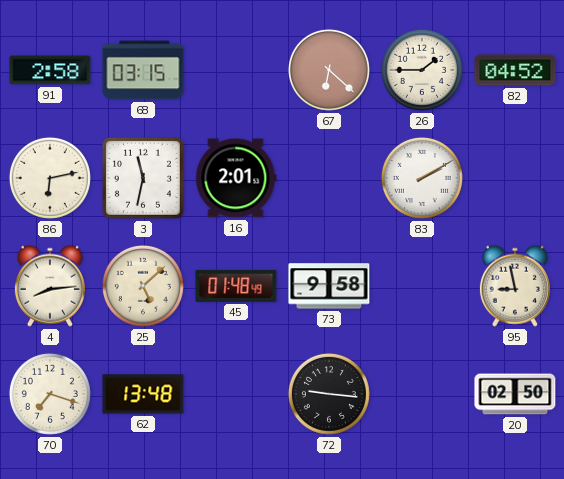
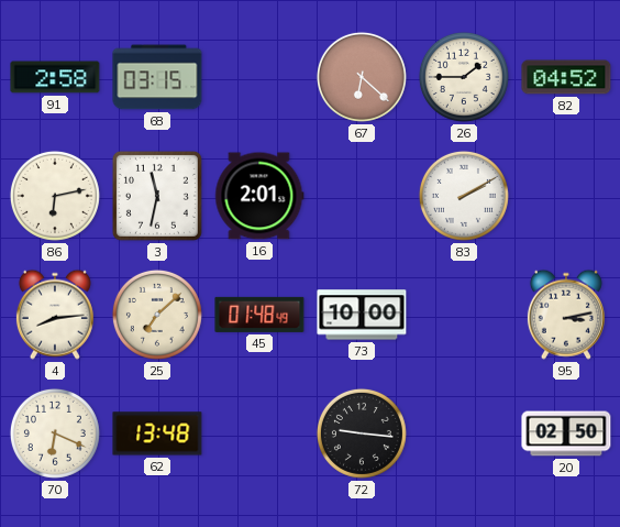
25: 5:08 -> 7:08
73: 9:58 -> 10:00
95: 8:58 -> 3:13
70: 7:18 -> 6:19
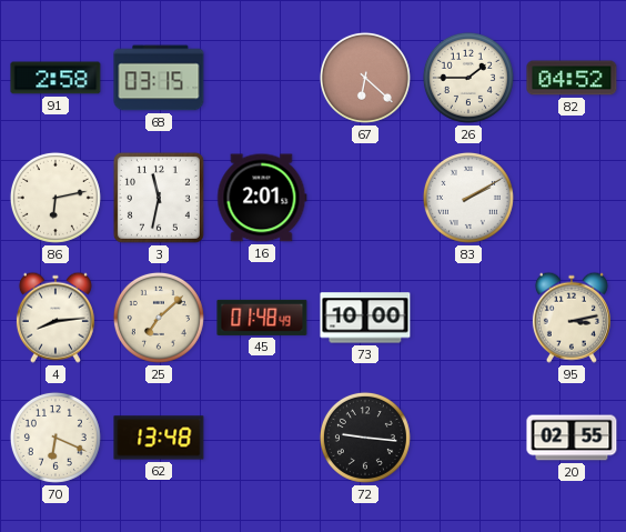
20: 02:50 -> 02:55
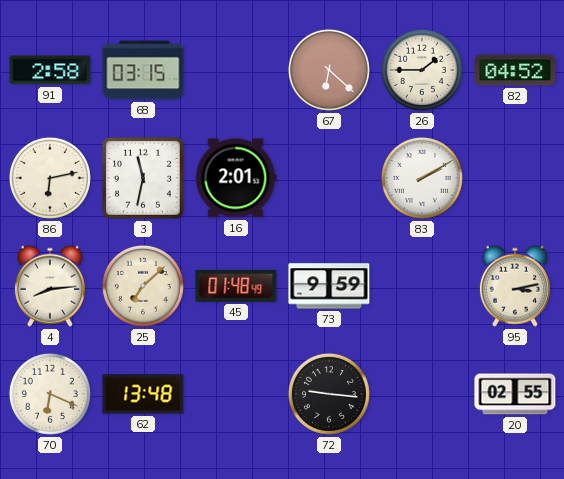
73: 10:00 -> 9:59
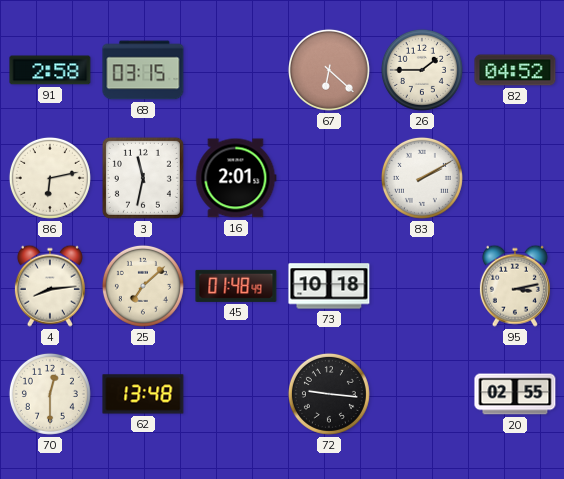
73: 9:59 -> 10:18
70: 6:19 -> 12:30
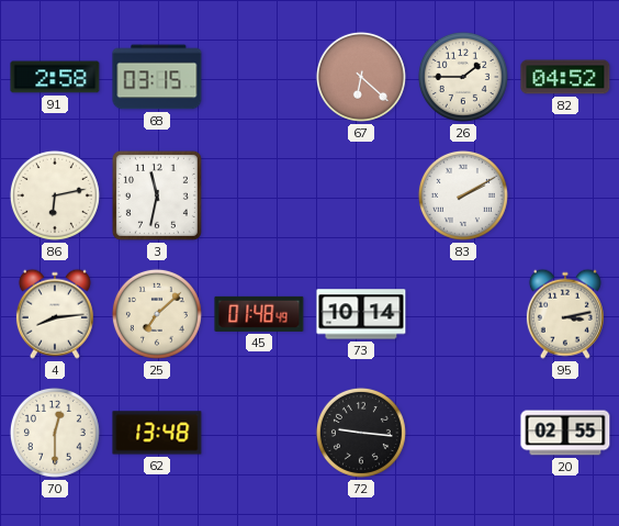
16: 2:01 -> none
73: 10:18 -> 10:14
